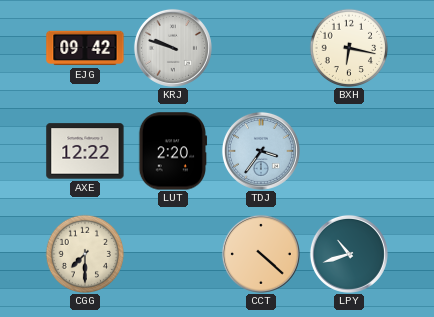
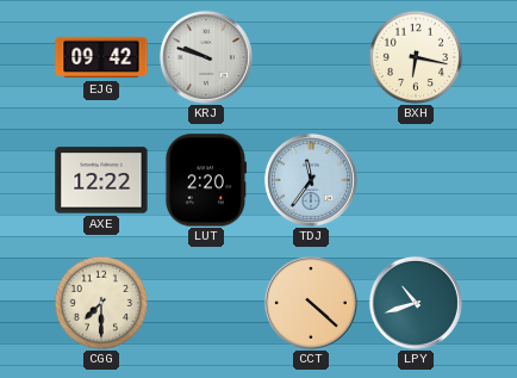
TDJ: 3:36 -> 11:36
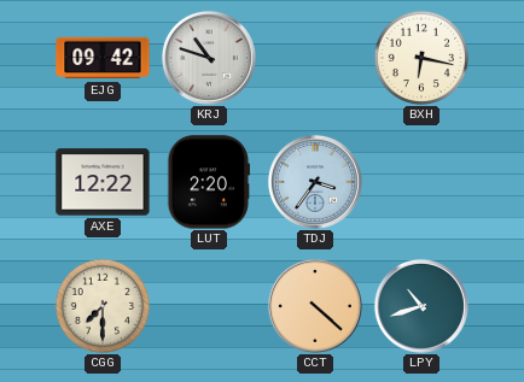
KRJ: 9:48 -> 10:48
TDJ: 11:36 -> 3:36
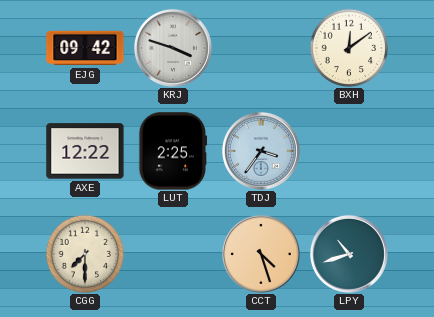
KRJ: 10:48 -> 3:48
BXH: 6:17 -> 12:09
LUT: 2:20 -> 2:25
CCT: 4:22 -> 4:27
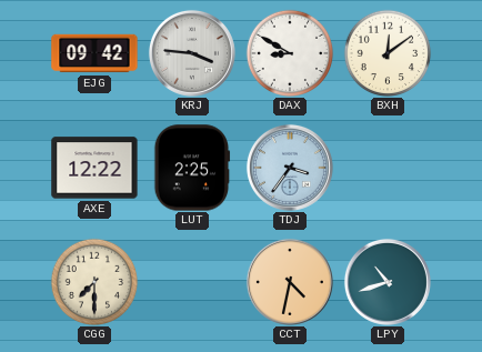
KRJ: 3:48 -> 3:46
DAX: none -> 8:50
CCT: 4:27 -> 4:32
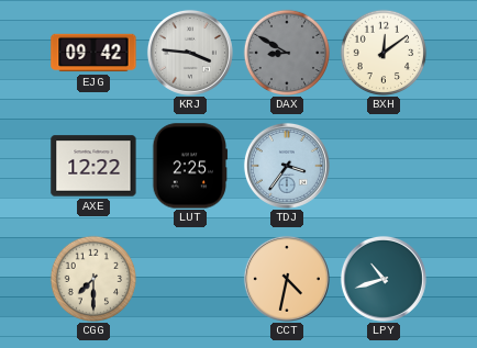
DAX dial: white -> grey
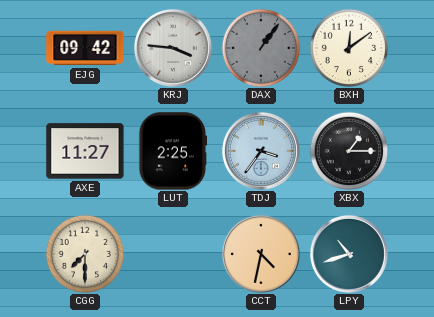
DAX: 8:50 -> 1:06
AXE: 12:22 -> 11:27
XBX: none -> 1:15
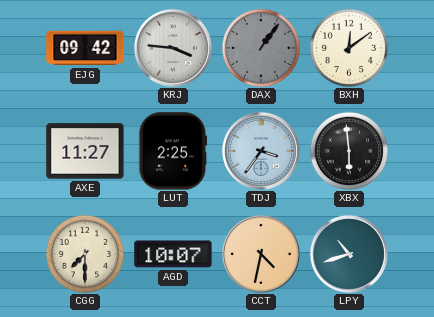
XBX: 1:15 -> 5:59
AGD: none -> 10:07
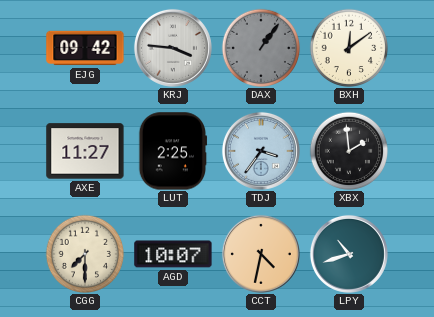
XBX: 5:59 -> 1:59
